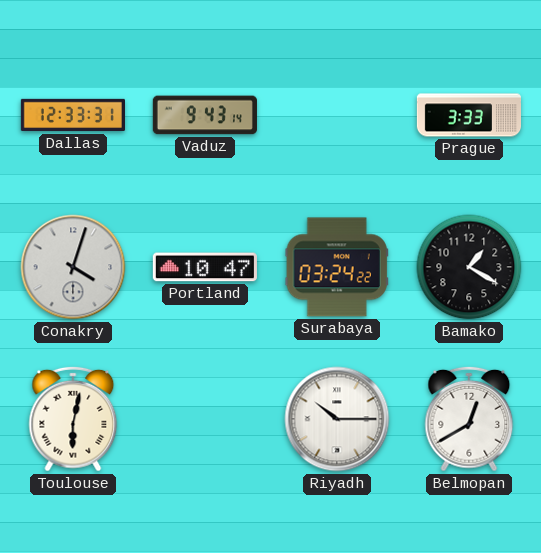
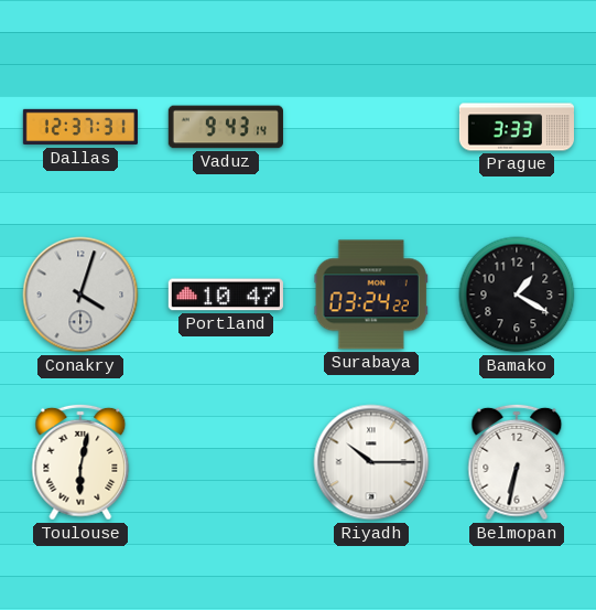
Dallas: 12:33 -> 12:37
Belmopan: 12:40 -> 6:32
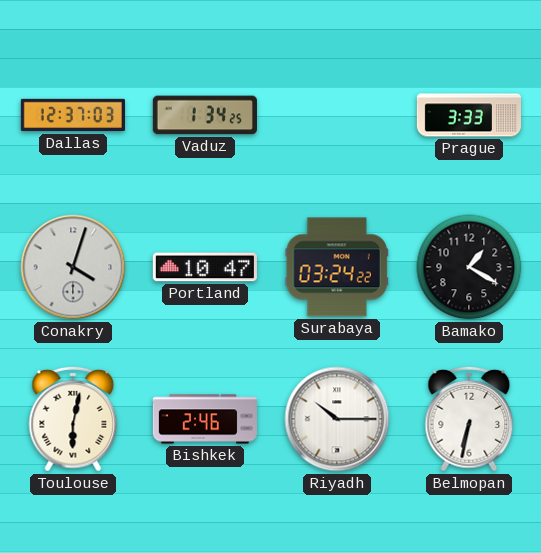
Dallas: 12:37:31 -> 12:37:03
Vaduz: 9:43 -> 1:34
Bishkek: none -> 2:46
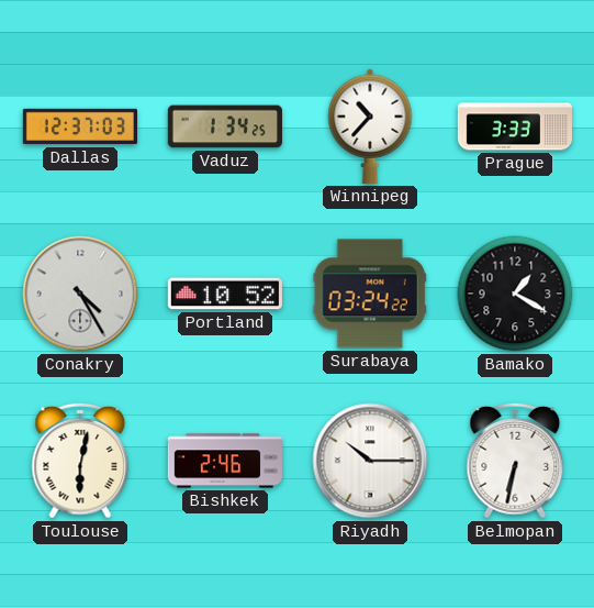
Winnipeg: none -> 10:37
Conakry: 4:03 -> 4:25
Portland: 10:47 -> 10:52
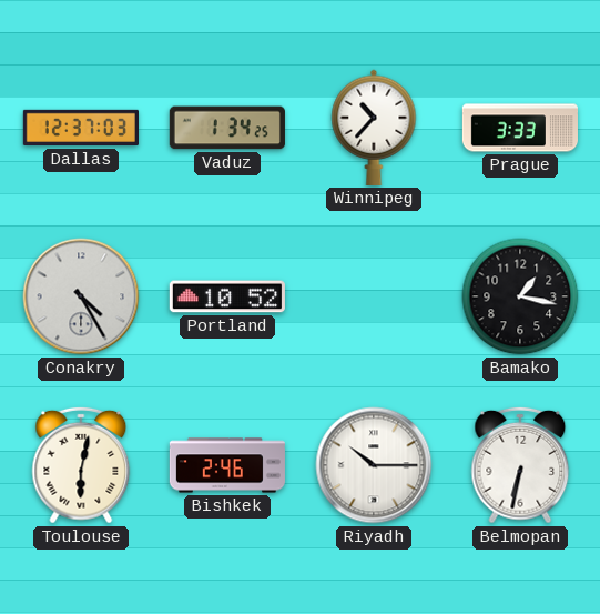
Surabaya: 03:24 -> none
Bamako: 1:20 -> 1:17
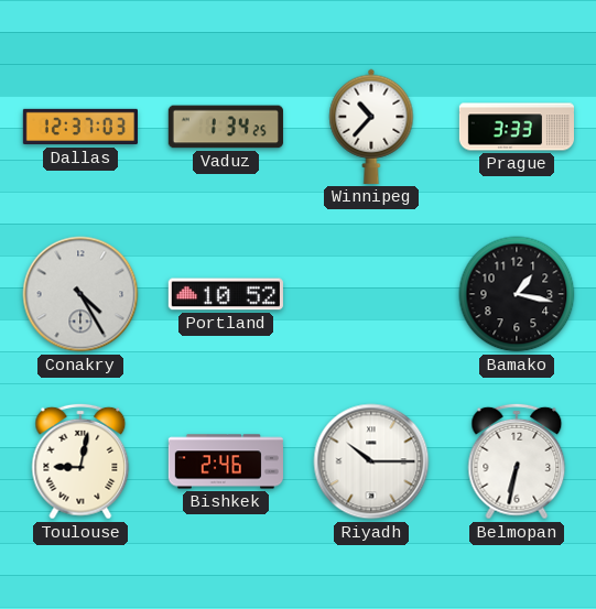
Toulouse: 6:02 -> 9:02
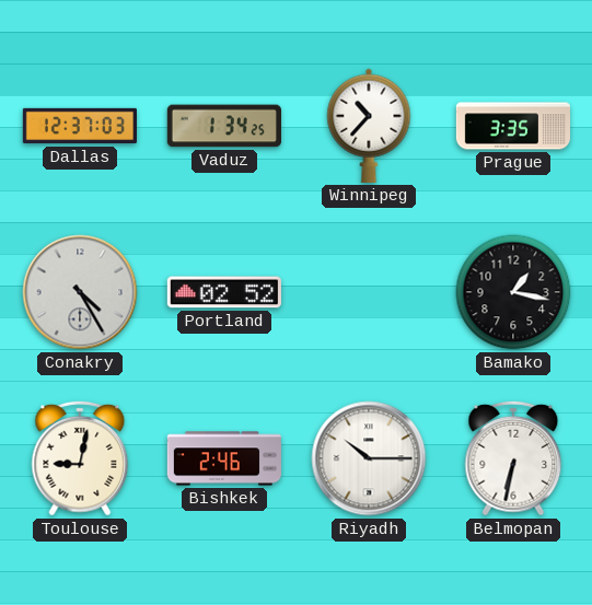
Prague: 3:33 -> 3:35
Portland: 10:52 -> 02:52
